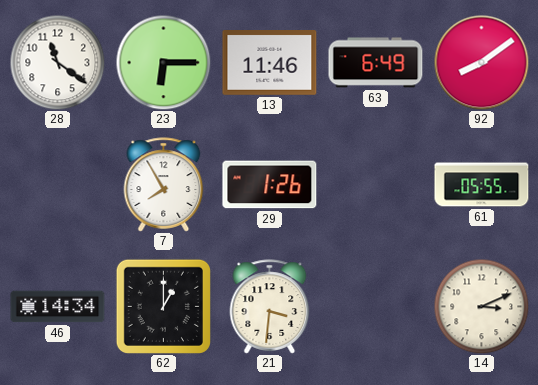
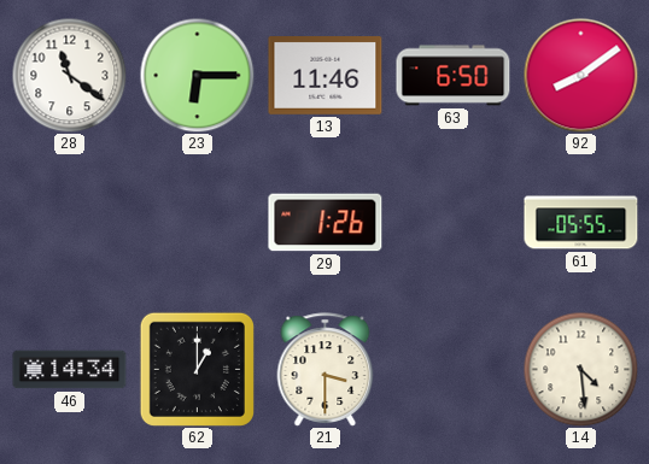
63: 6:49 -> 6:50
7: 7:55 -> none
21: 3:31 -> 3:30
14: 3:11 -> 4:29
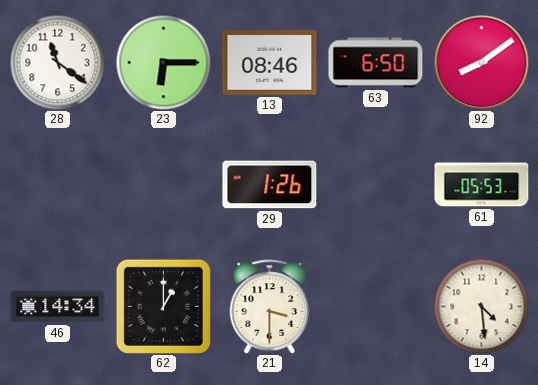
13: 11:46 -> 08:46
61: 05:55 -> 05:53
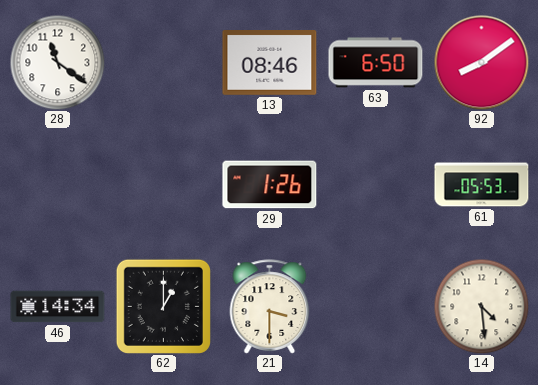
23: 6:15 -> none
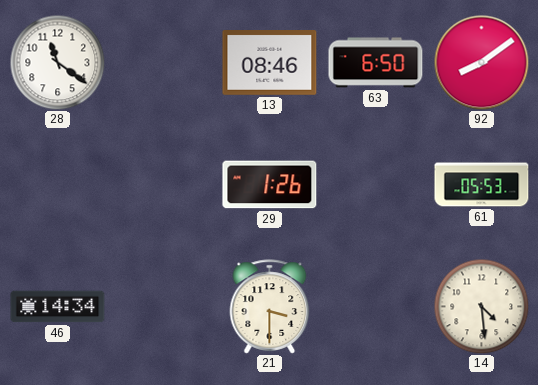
62: 1:00 -> none
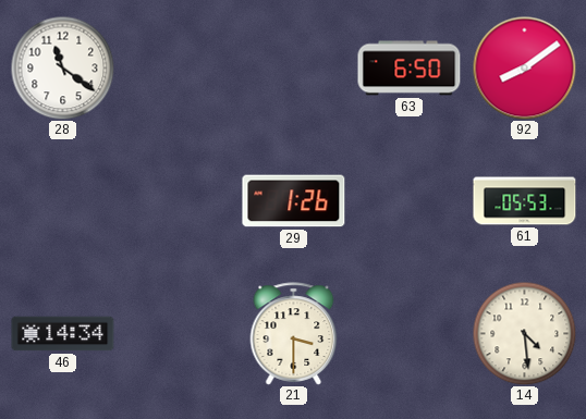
13: 08:46 -> none
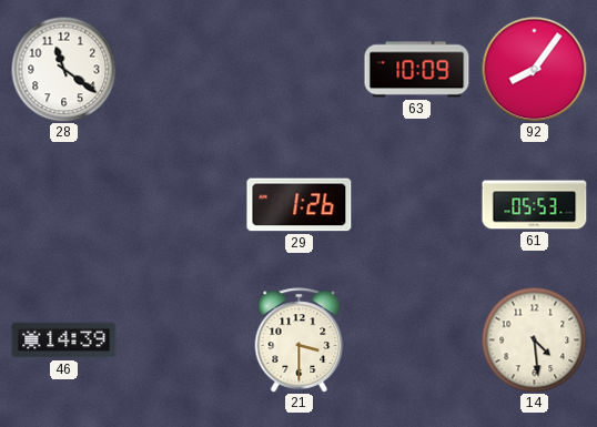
63: 6:50 -> 10:09
92: 8:09 -> 8:06
46: 14:34 -> 14:39
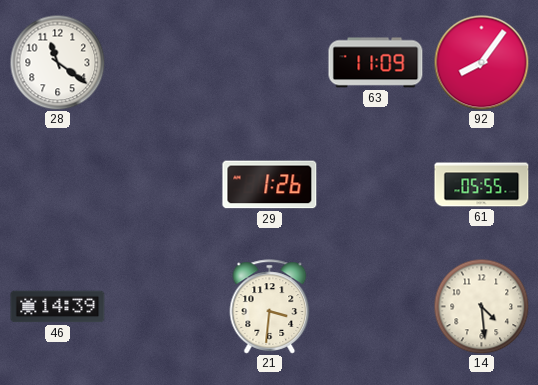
63: 10:09 -> 11:09
61: 05:53 -> 05:55
21: 3:30 -> 3:31
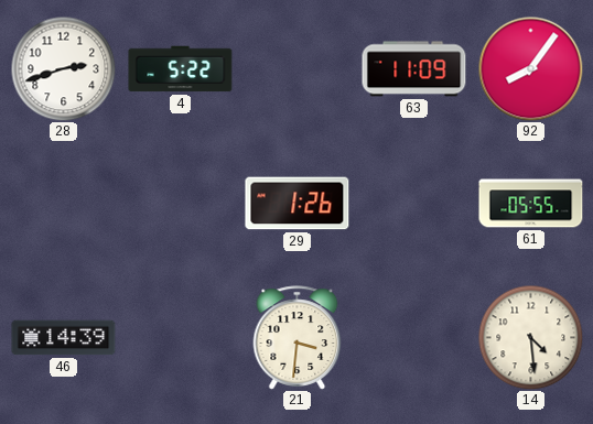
28: 11:21 -> 2:42
4: none -> 5:22
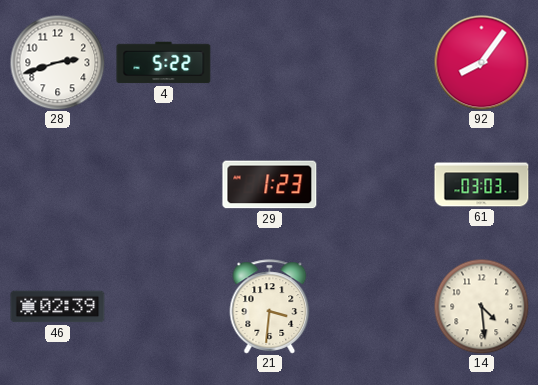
63: 11:09 -> none
29: 1:26 -> 1:23
61: 05:55 -> 03:03
46: 14:39 -> 02:39
